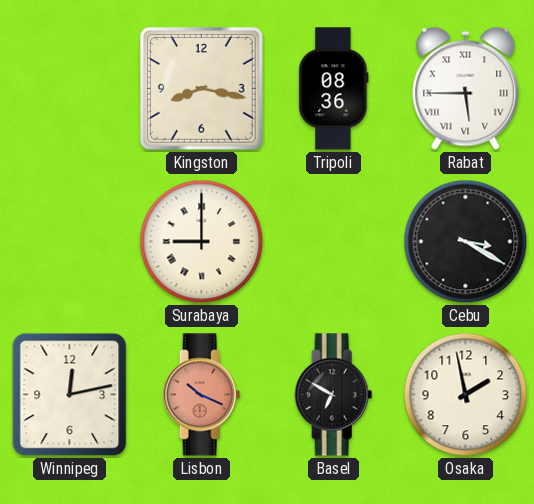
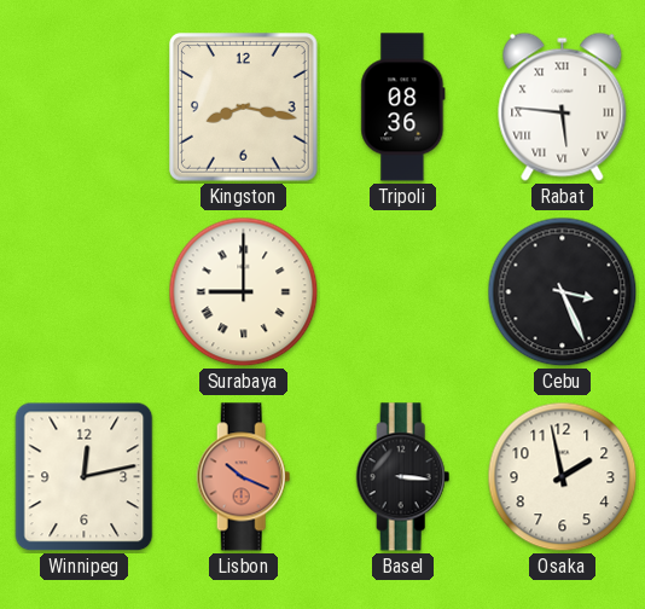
Rabat: 5:45 -> 5:46
Cebu: 3:20 -> 3:26
Basel: 6:50 -> 3:16
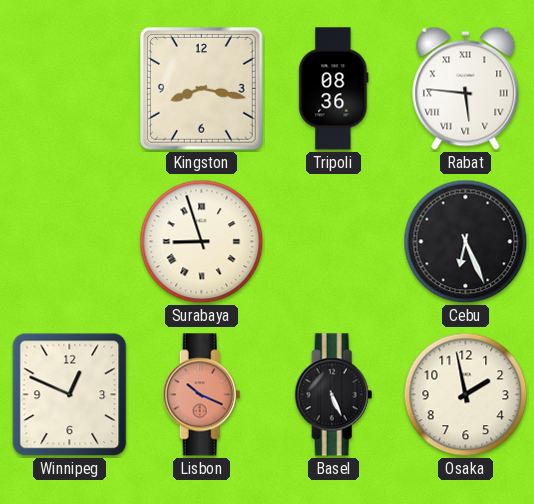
Surabaya: 9:00 -> 8:57
Cebu: 3:26 -> 6:26
Winnipeg: 12:13 -> 12:49
Basel: 3:16 -> 5:26
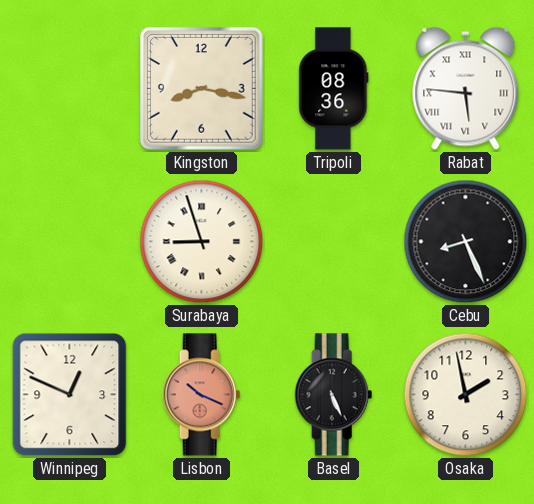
Cebu: 6:26 -> 8:26
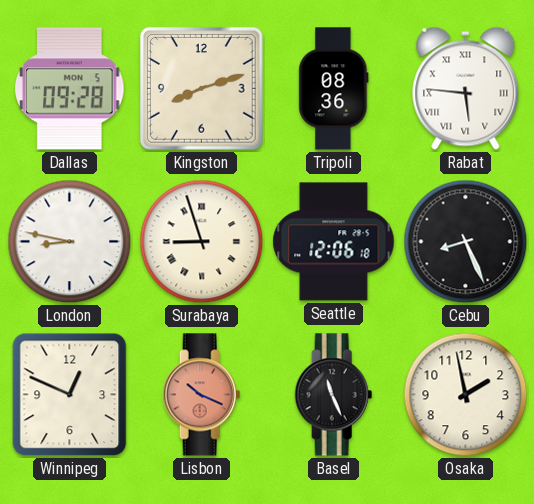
Dallas: none -> 09:28
Kingston: 8:17 -> 8:12
London: none -> 8:47
Seattle: none -> 12:06
Basel: 5:26 -> 11:26
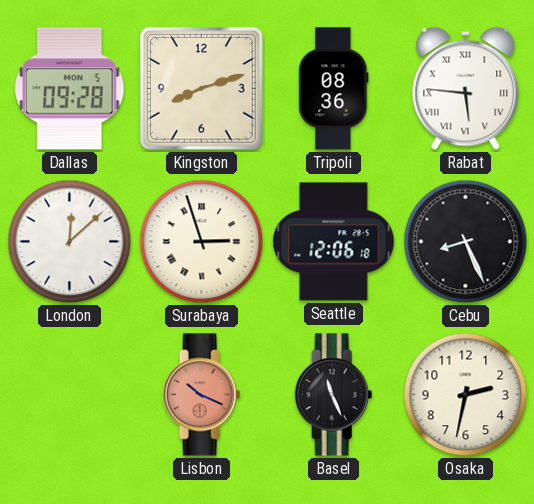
London: 8:47 -> 12:08
Surabaya: 8:57 -> 2:57
Winnipeg: 12:49 -> none
Osaka: 1:58 -> 2:32
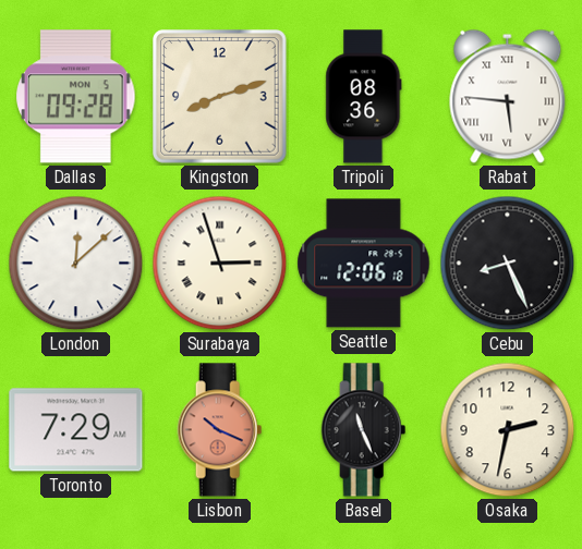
Toronto: none -> 7:29
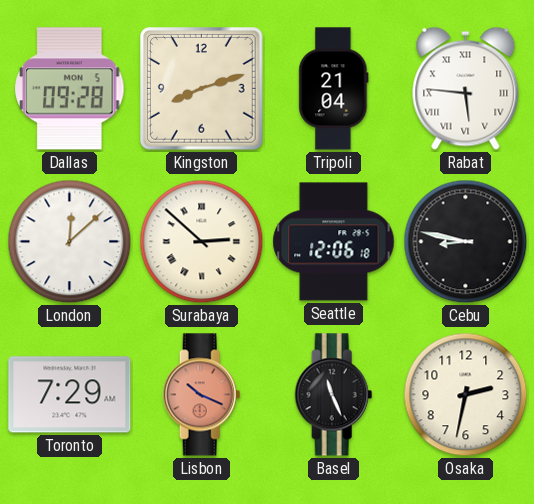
Tripoli: 08:36 -> 21:04
Surabaya: 2:57 -> 2:52
Cebu: 8:26 -> 8:47
